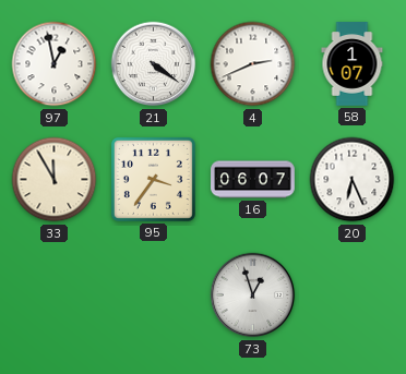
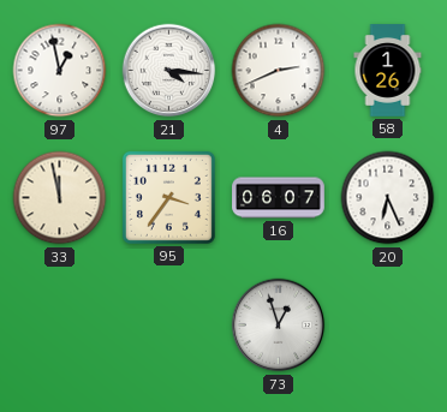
21: 4:21 -> 4:16
58: 1:07 -> 1:26
33: 11:55 -> 11:58
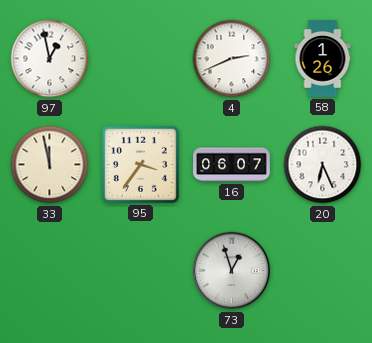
21: 4:16 -> none
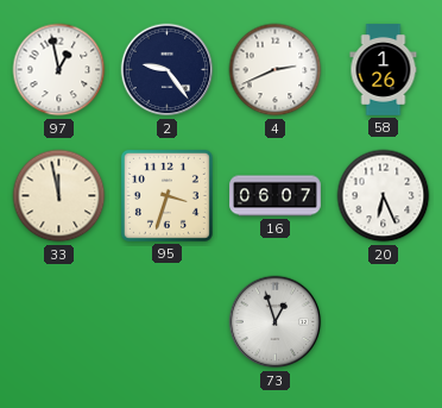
2: none -> 9:24
95: 3:36 -> 3:33
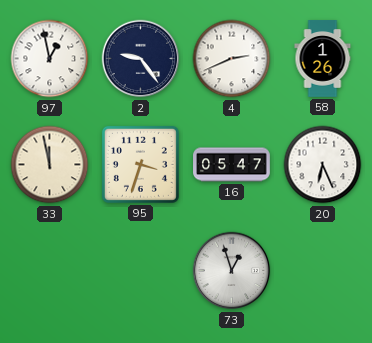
16: 06:07 -> 05:47
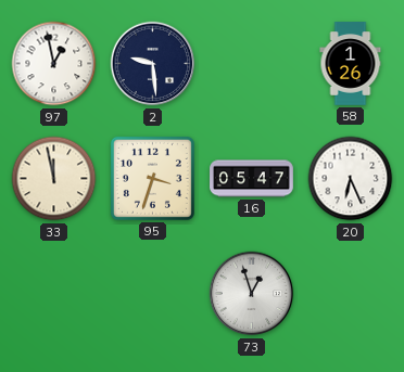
2: 9:24 -> 9:29
4: 2:41 -> none
